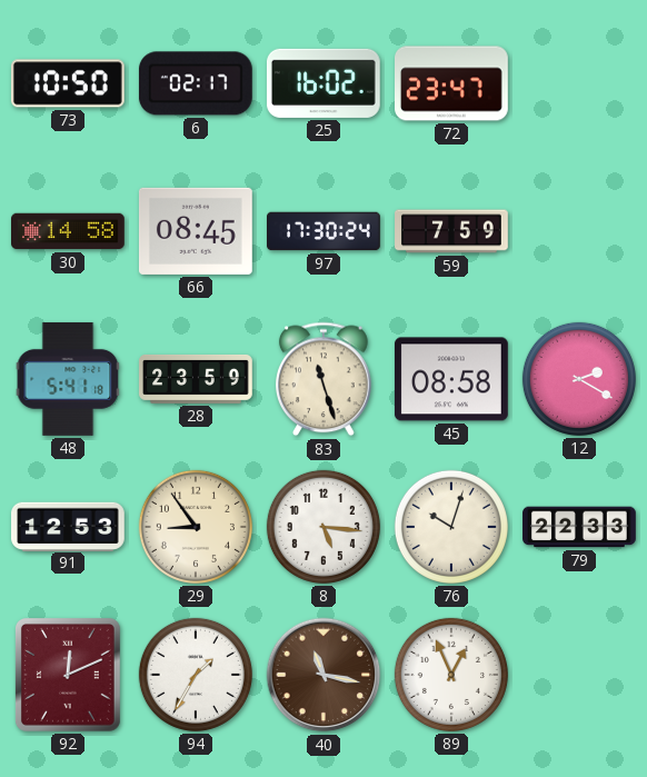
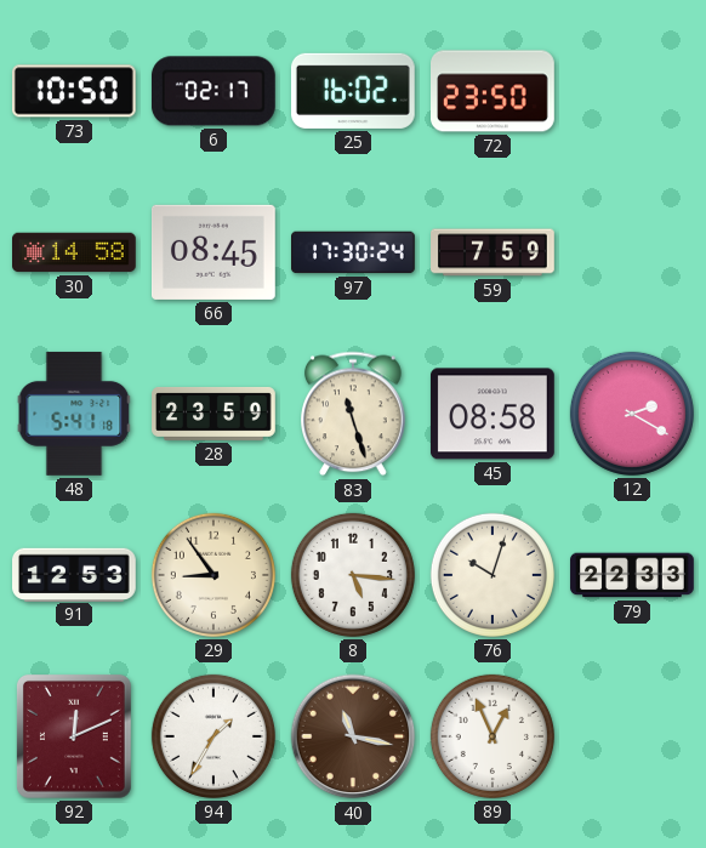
72: 23:47 -> 23:50
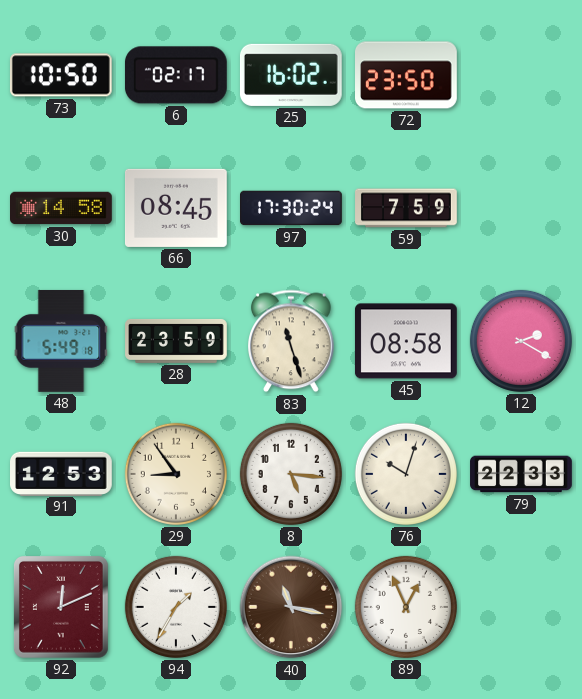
48: 5:41 -> 5:49
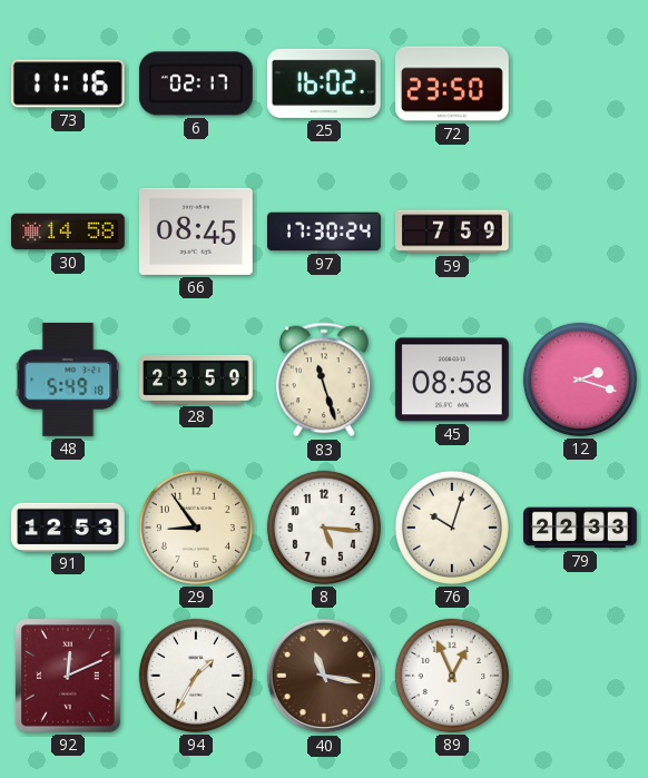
73: 10:50 -> 11:16
12: 2:20 -> 2:18
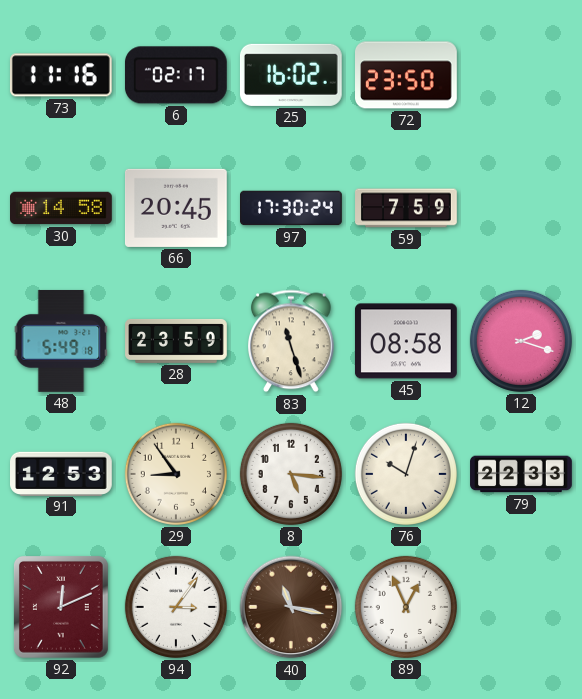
66: 08:45 -> 20:45
94: 1:35 -> 3:06
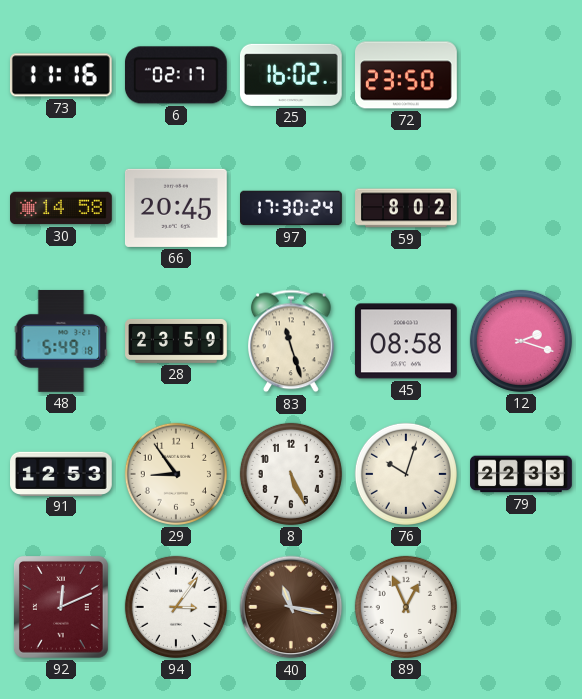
59: 7:59 -> 8:02
8: 5:16 -> 5:26
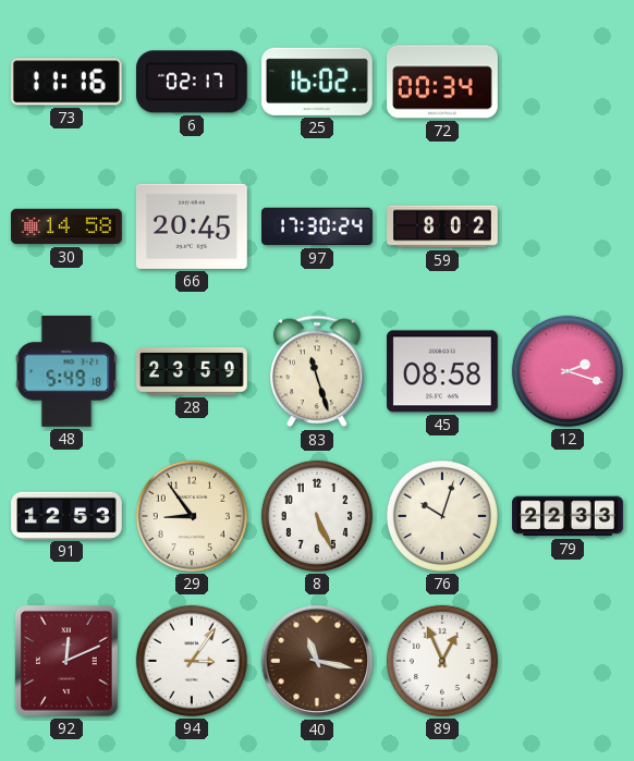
72: 23:50 -> 00:34
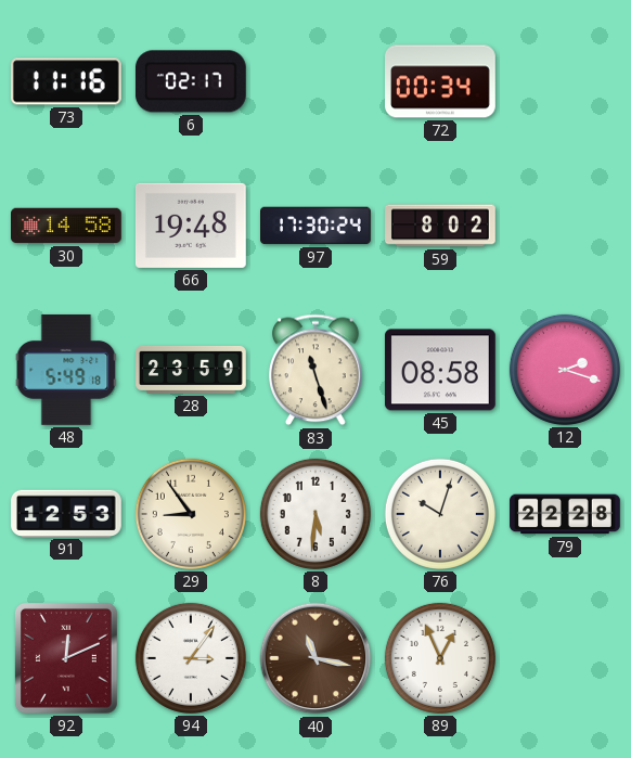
25: 16:02 -> none
66: 20:45 -> 19:48
8: 5:26 -> 5:31
79: 22:33 -> 22:28
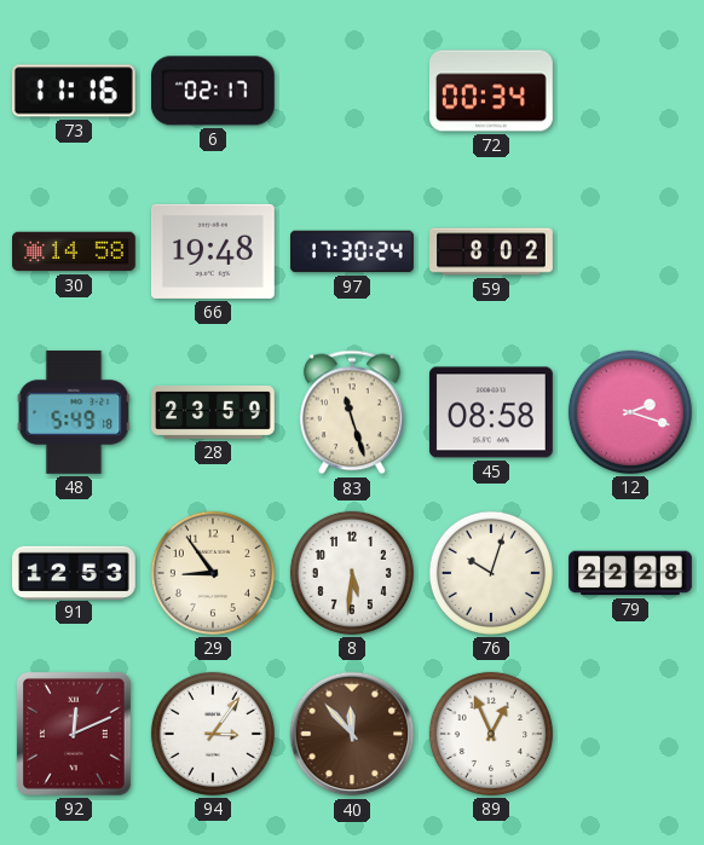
40: 11:17 -> 11:53
